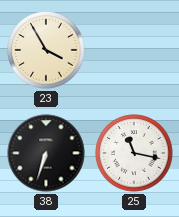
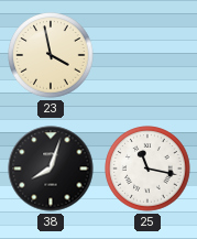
23: 3:55 -> 3:58
38: 6:33 -> 8:03
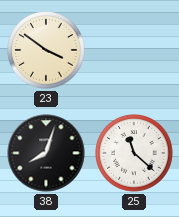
23: 3:58 -> 3:51
25: 11:17 -> 11:22
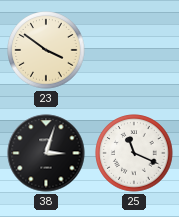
38: 8:03 -> 3:03
25: 11:22 -> 11:19
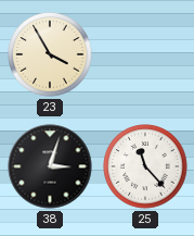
23: 3:51 -> 3:55
25: 11:19 -> 11:23
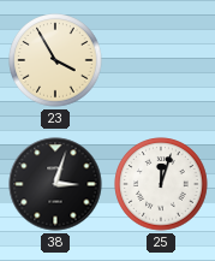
25: 11:23 -> 12:03
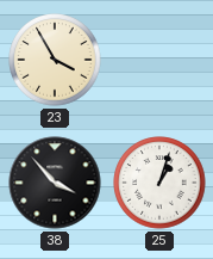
38: 3:03 -> 3:53
25: 12:03 -> 1:03
